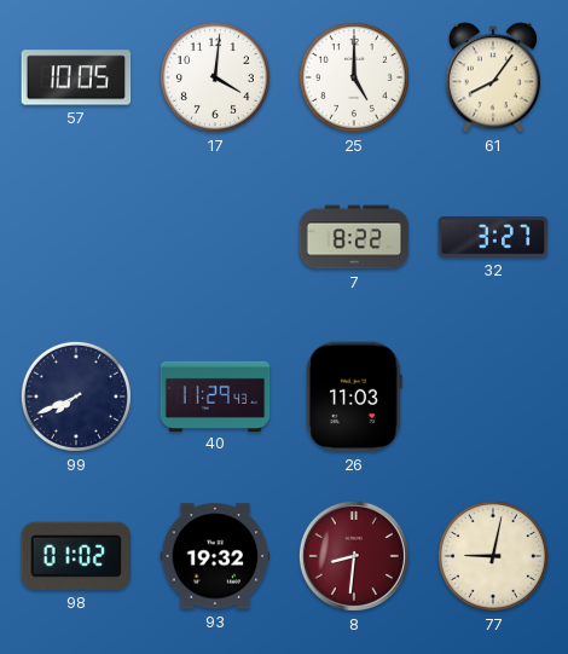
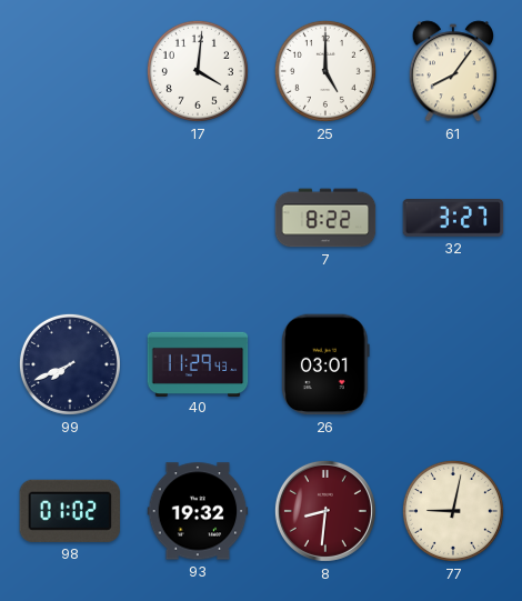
57: 10:05 -> none
26: 11:03 -> 03:01
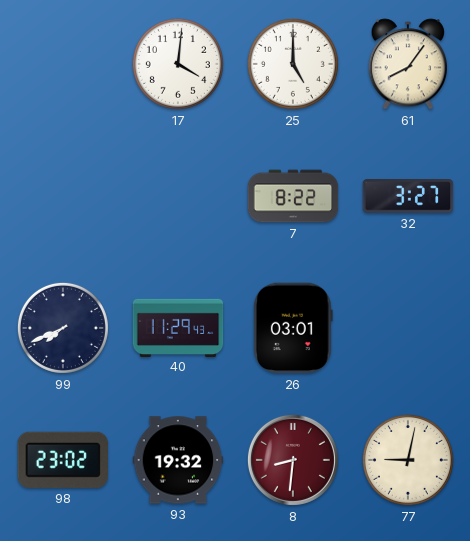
98: 01:02 -> 23:02
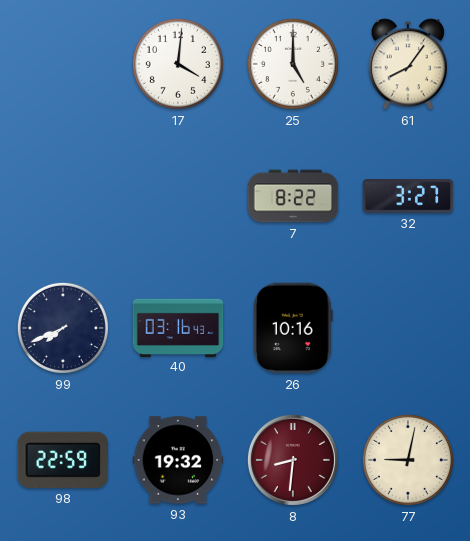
40: 11:29 -> 03:16
26: 03:01 -> 10:16
98: 23:02 -> 22:59
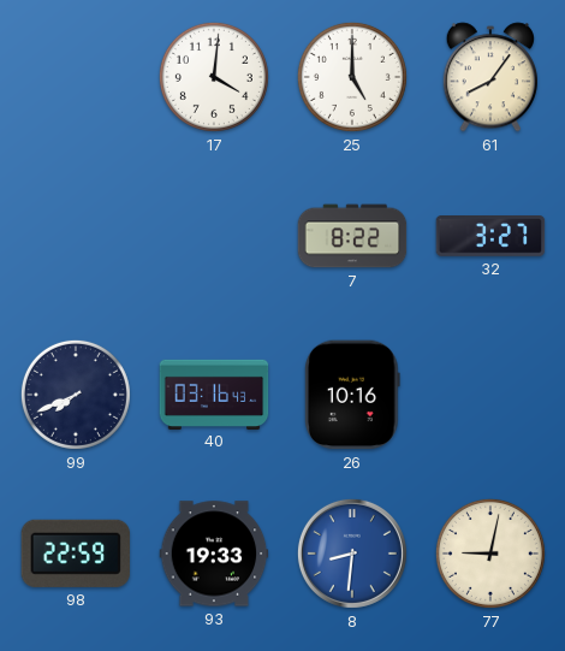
93: 19:32 -> 19:33
8 dial: burgundy -> blue
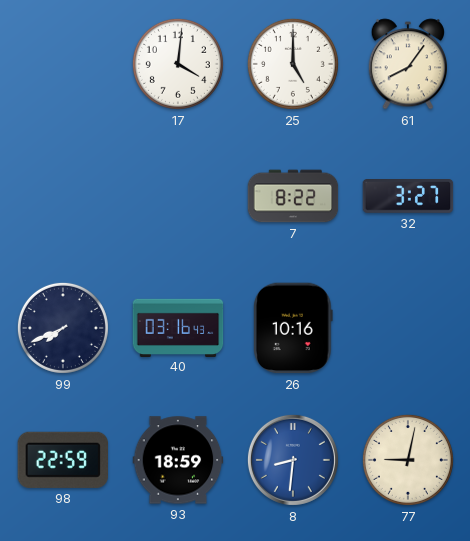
93: 19:33 -> 18:59
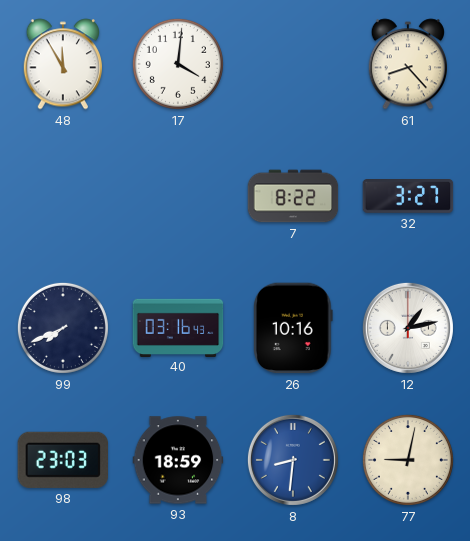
48: none -> 11:55
25: 5:00 -> none
61: 8:06 -> 8:23
12: none -> 1:13
98: 22:59 -> 23:03
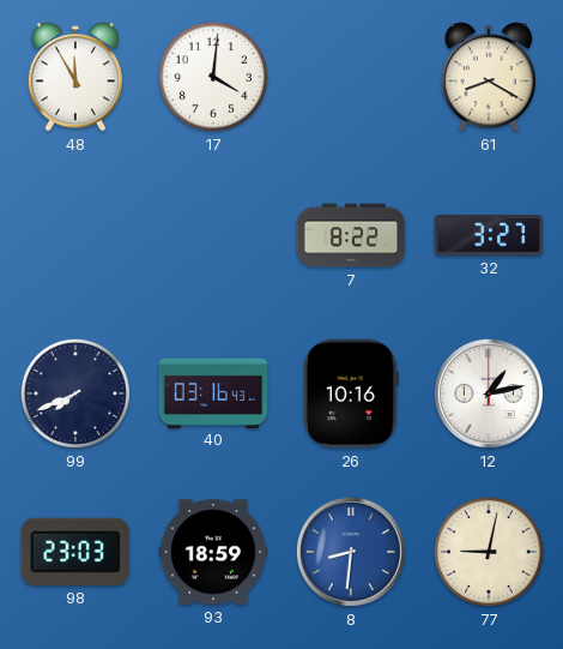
61: 8:23 -> 8:20
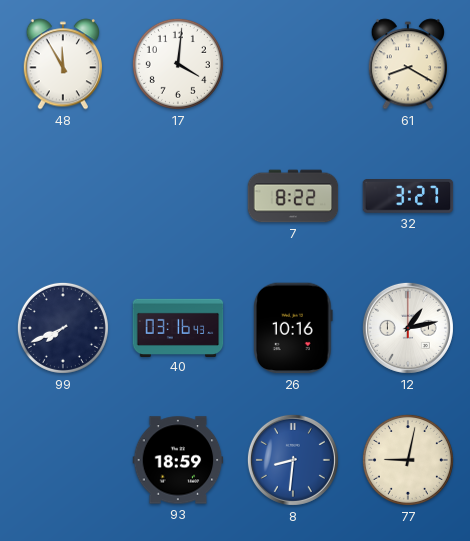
98: 23:03 -> none
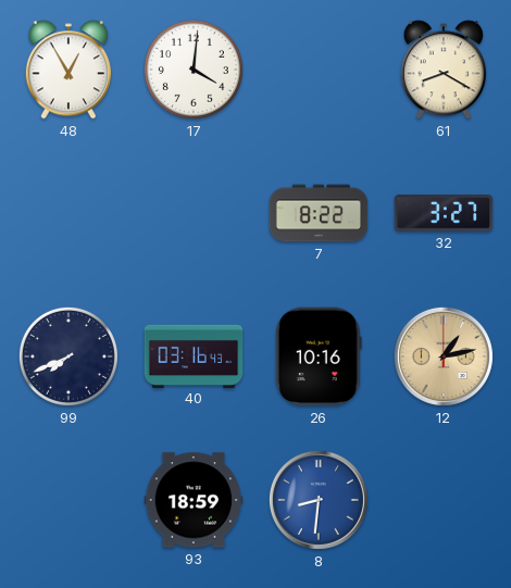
48: 11:55 -> 12:55
12 dial: white -> champagne
77: 9:02 -> none
